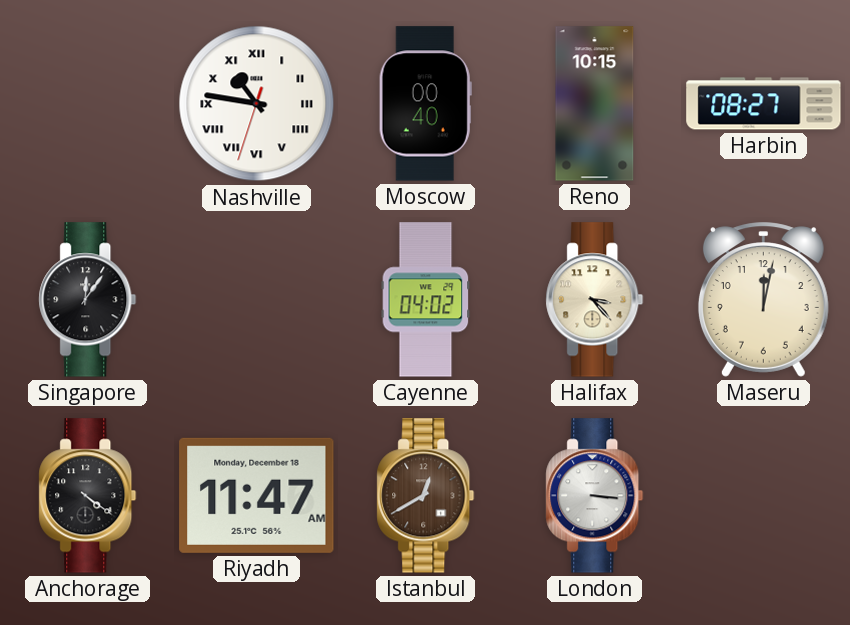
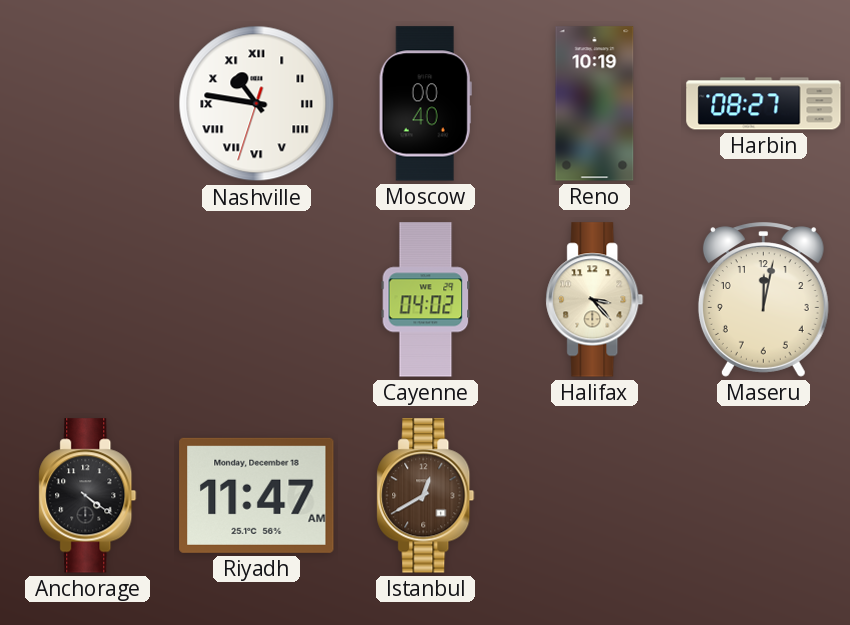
Reno: 10:15 -> 10:19
Singapore: 12:06 -> none
London: 3:16 -> none
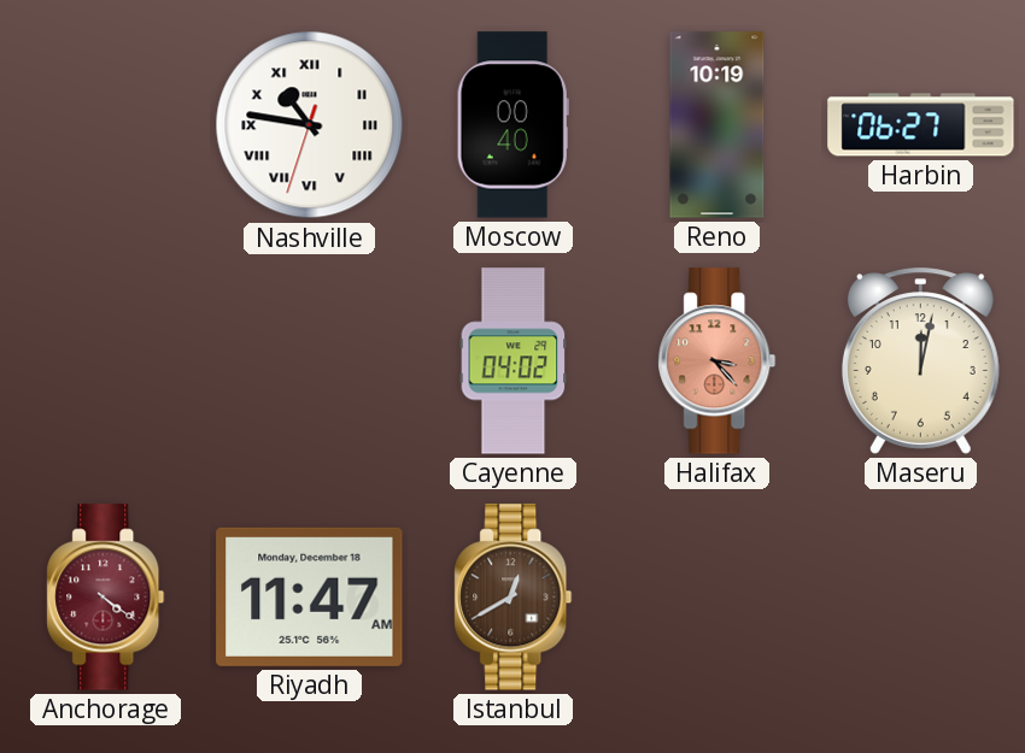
Harbin: 08:27 -> 06:27
Halifax dial: cream -> salmon
Anchorage dial: black -> burgundy
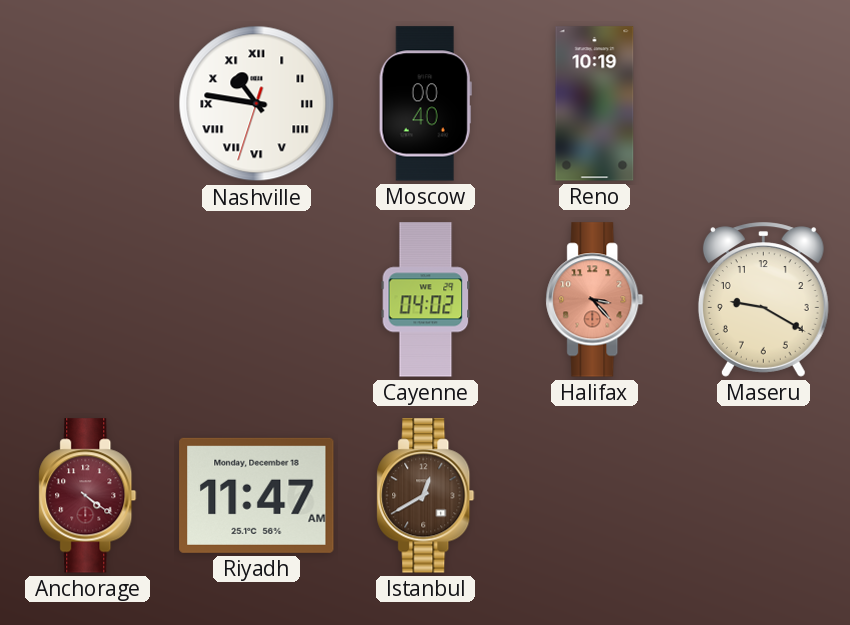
Harbin: 06:27 -> none
Maseru: 12:02 -> 9:20
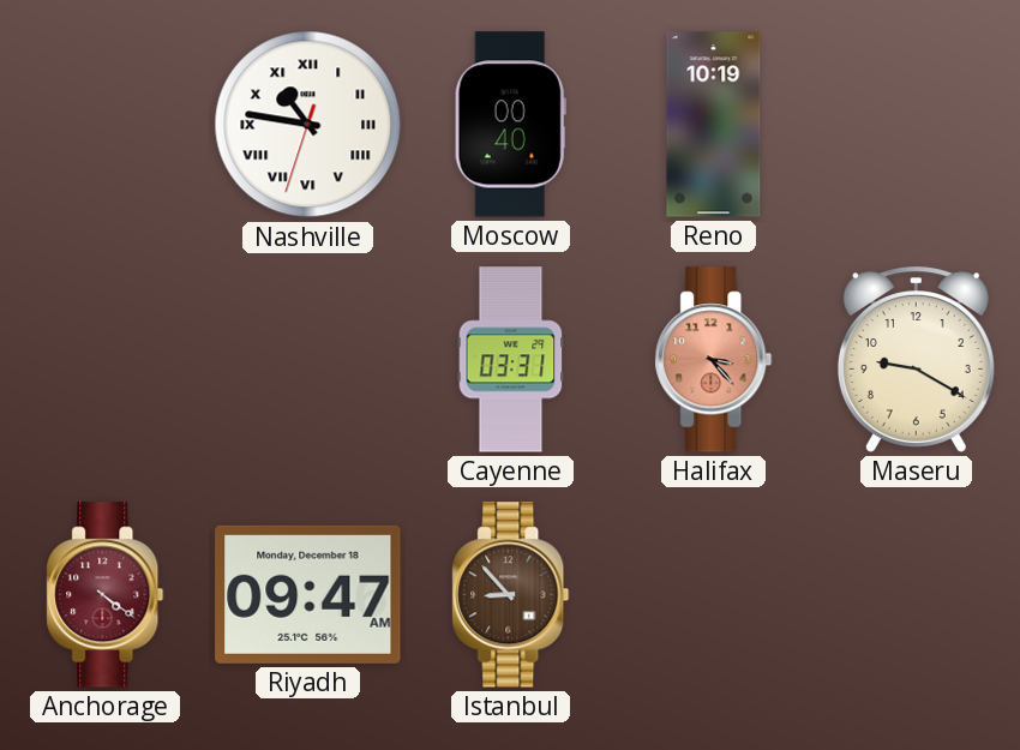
Cayenne: 04:02 -> 03:31
Riyadh: 11:47 -> 09:47
Istanbul: 12:40 -> 8:53
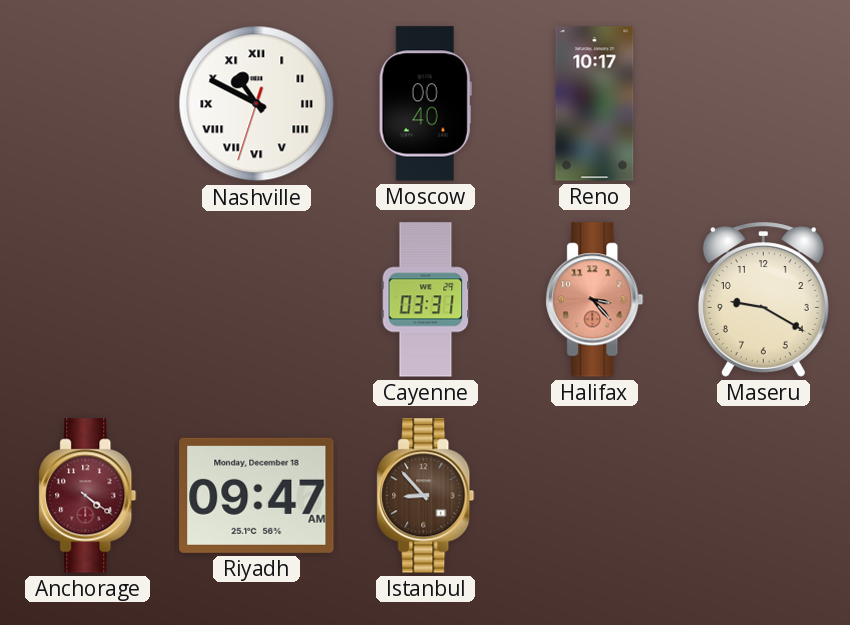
Nashville: 10:46 -> 10:49
Reno: 10:19 -> 10:17
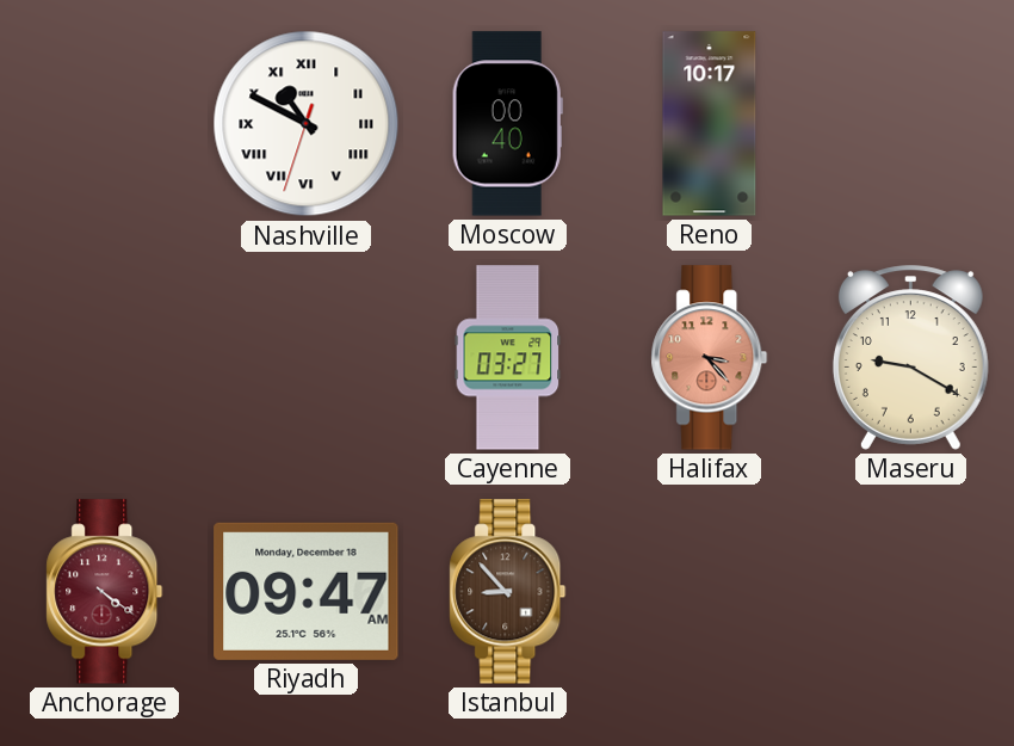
Cayenne: 03:31 -> 03:27
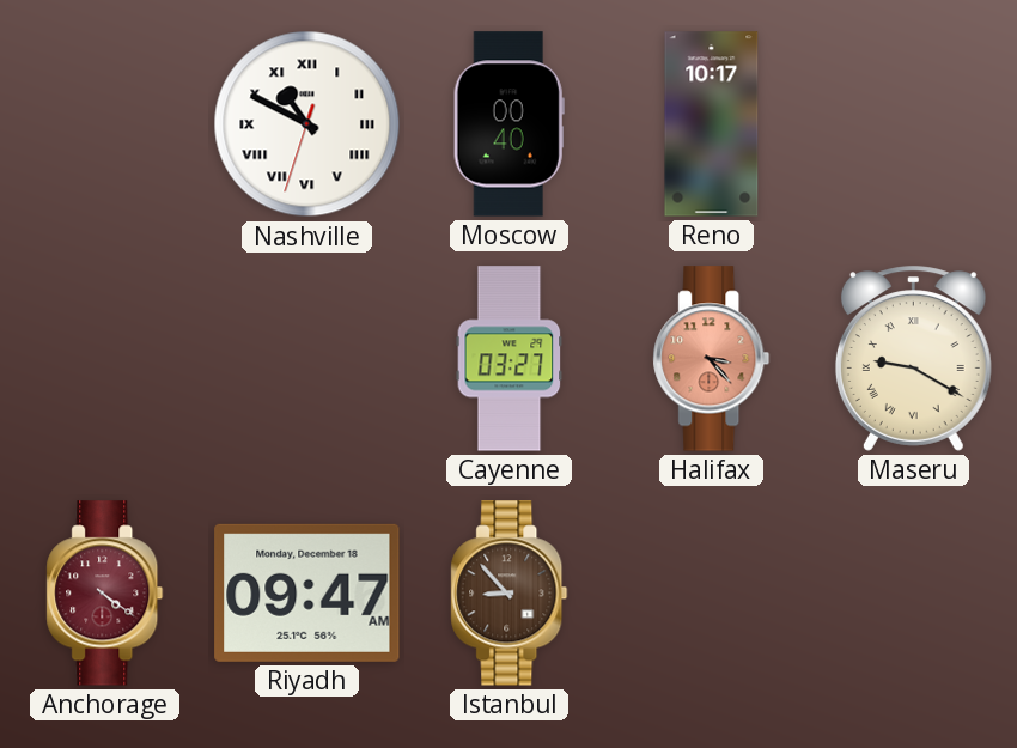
Maseru numerals: Arabic -> Roman
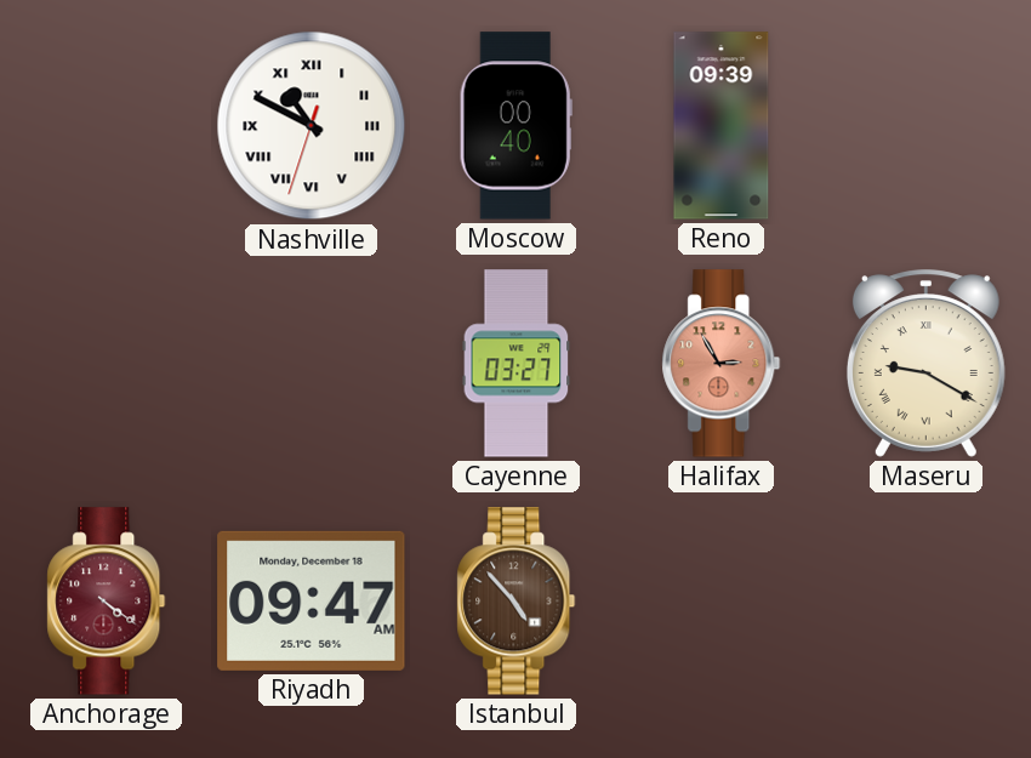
Reno: 10:17 -> 09:39
Halifax: 3:23 -> 2:55
Istanbul: 8:53 -> 4:53
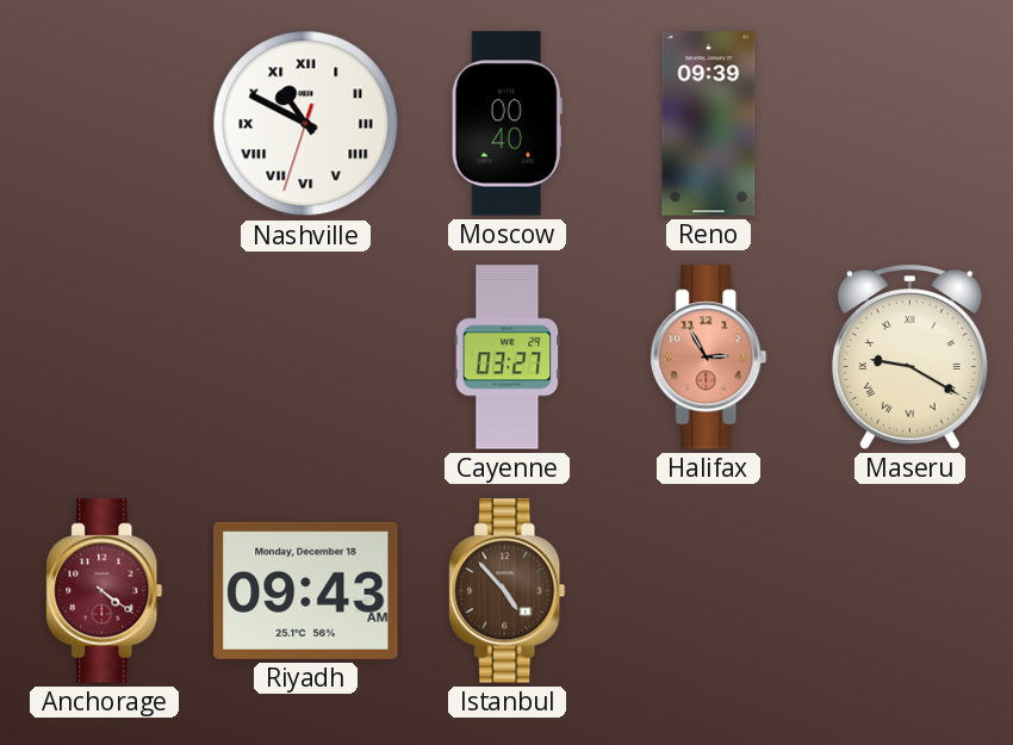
Riyadh: 09:47 -> 09:43
